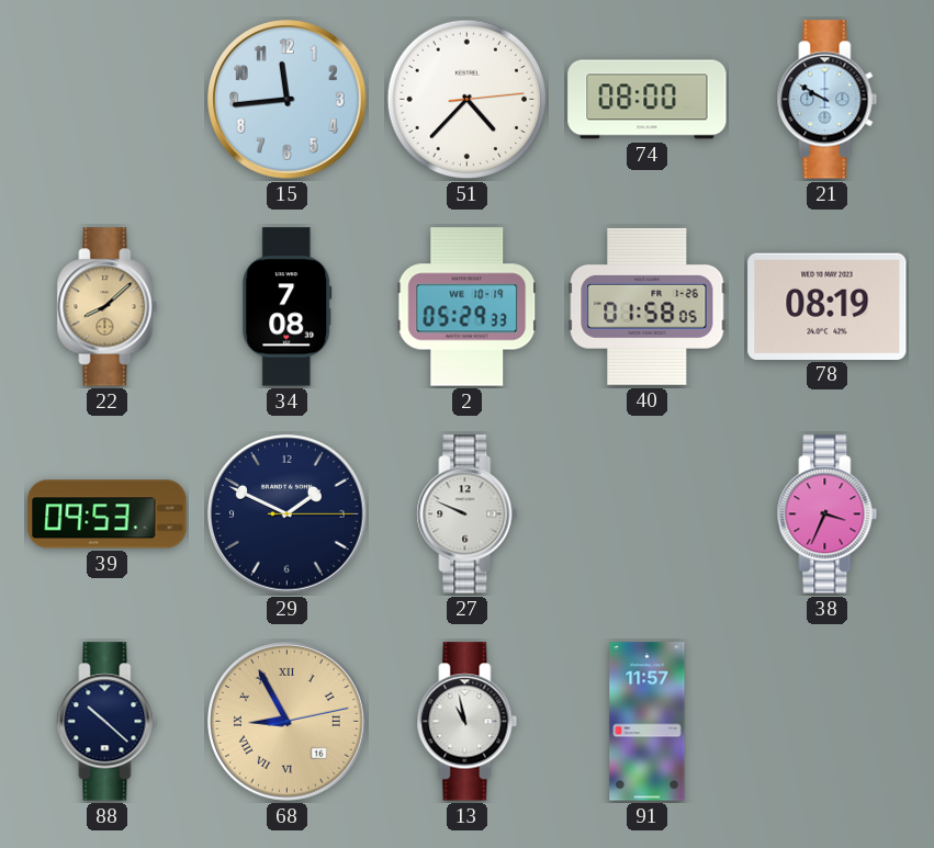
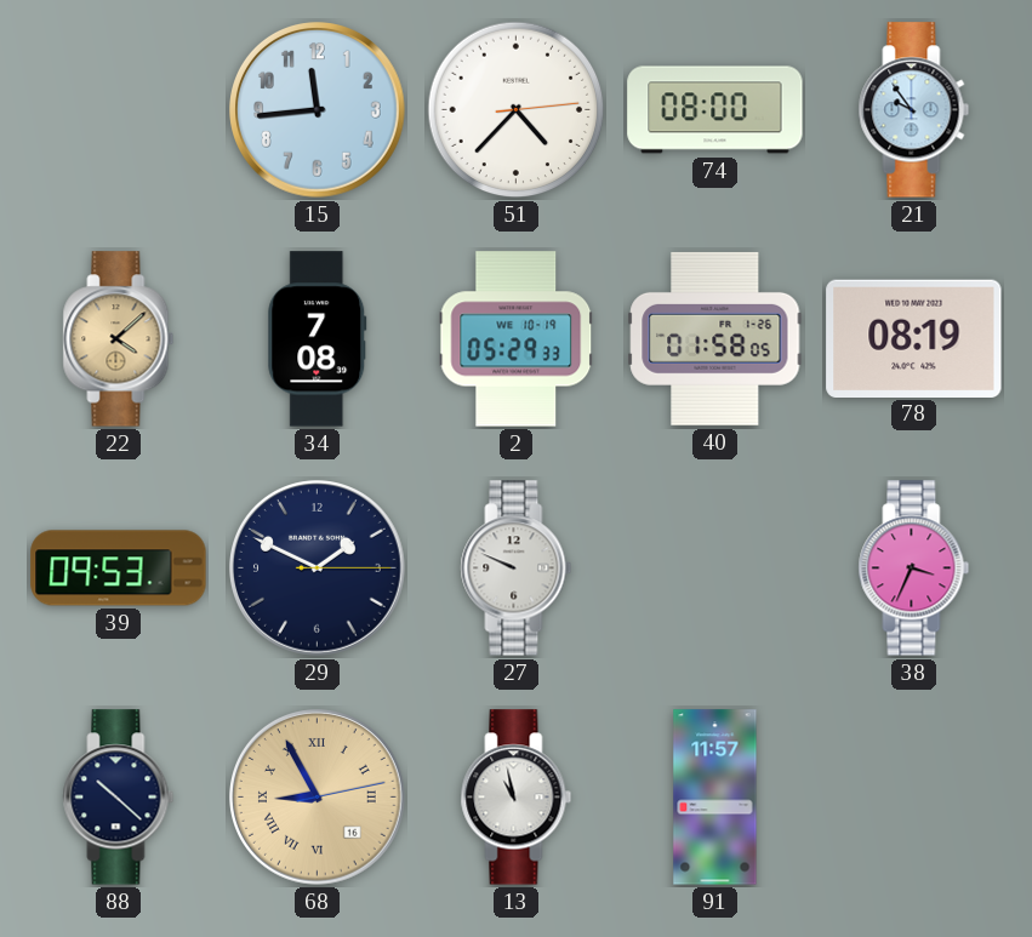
21: 9:50 -> 9:54
22: 8:08 -> 4:08
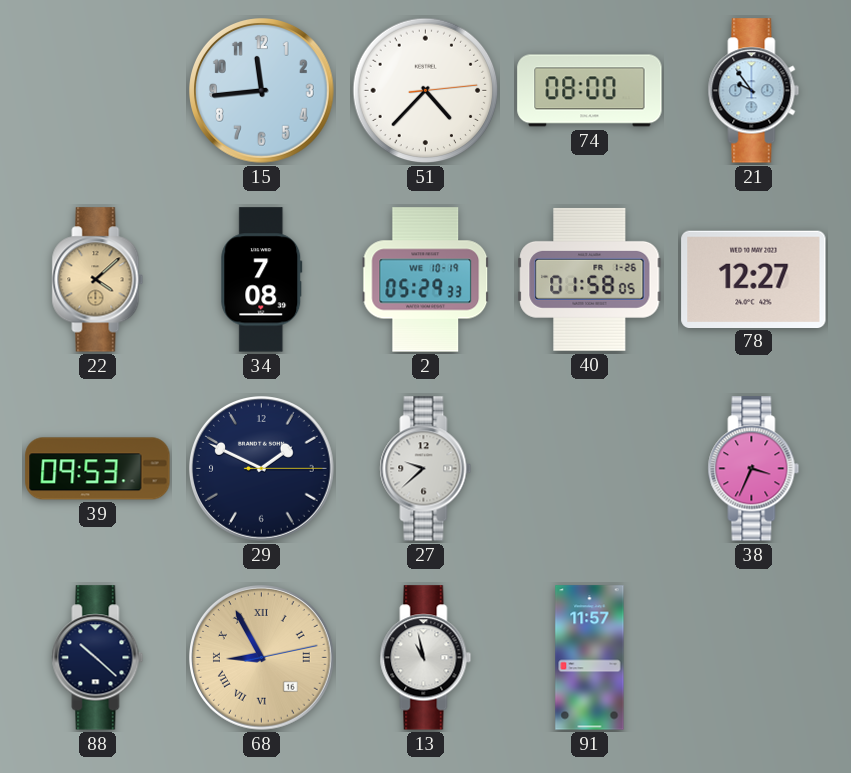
78: 08:19 -> 12:27
27: 9:49 -> 9:38
